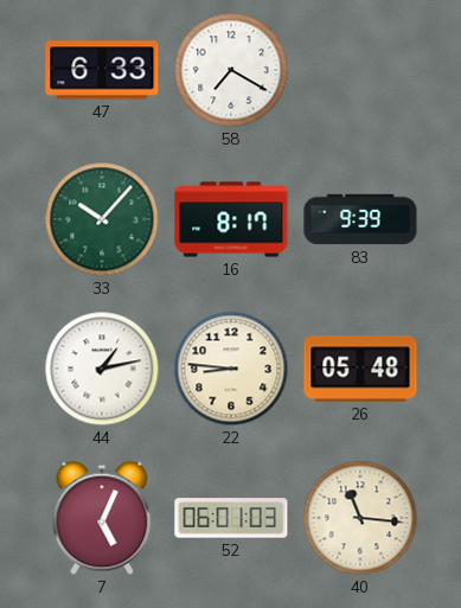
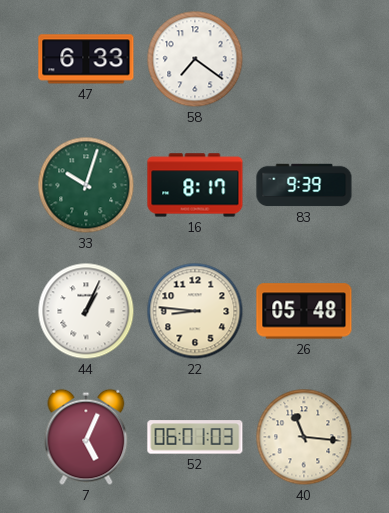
58: 7:20 -> 7:21
33: 10:07 -> 10:03
44: 1:13 -> 1:04
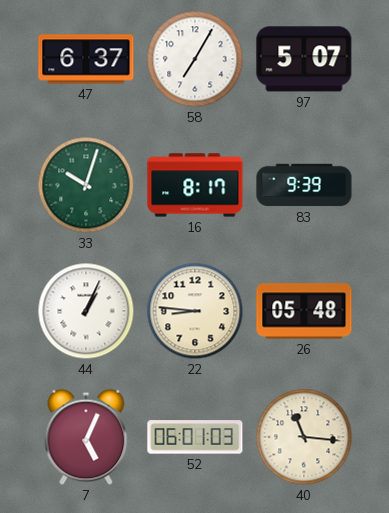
47: 6:33 -> 6:37
58: 7:21 -> 7:05
97: none -> 5:07
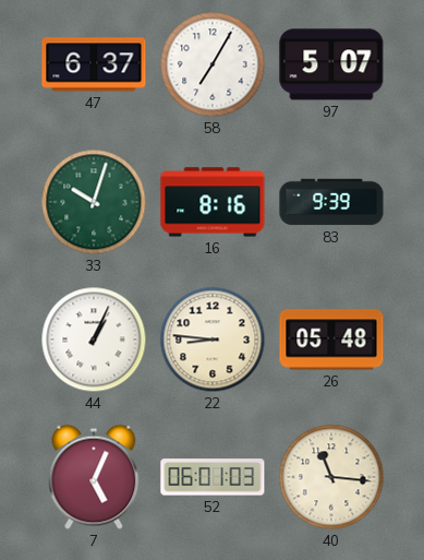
16: 8:17 -> 8:16
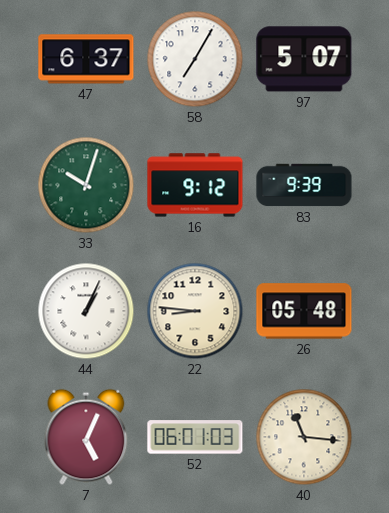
16: 8:16 -> 9:12
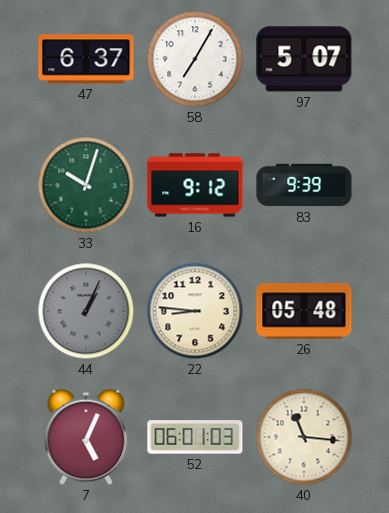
44 dial: white -> grey
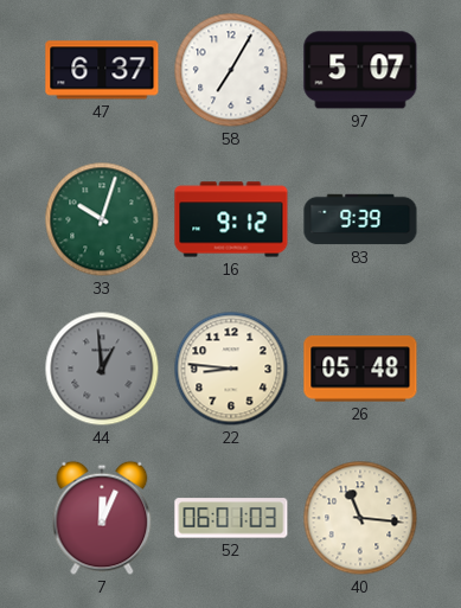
44: 1:04 -> 12:59
7: 5:04 -> 12:04
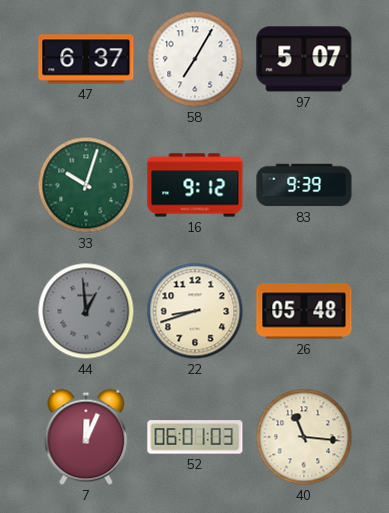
22: 8:46 -> 8:42
